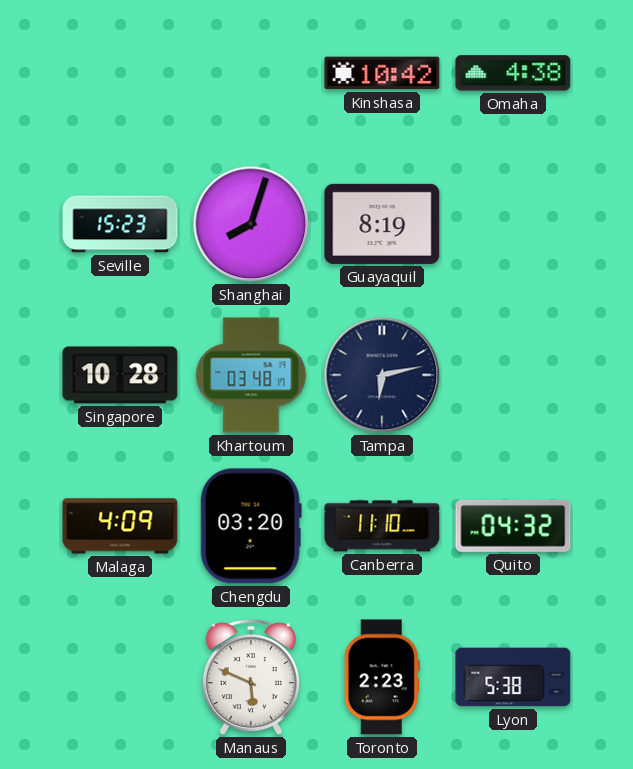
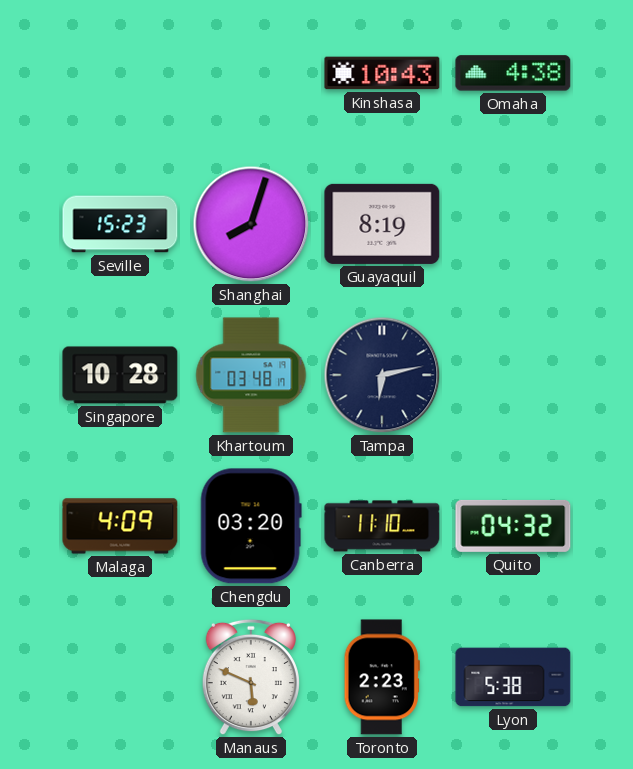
Kinshasa: 10:42 -> 10:43
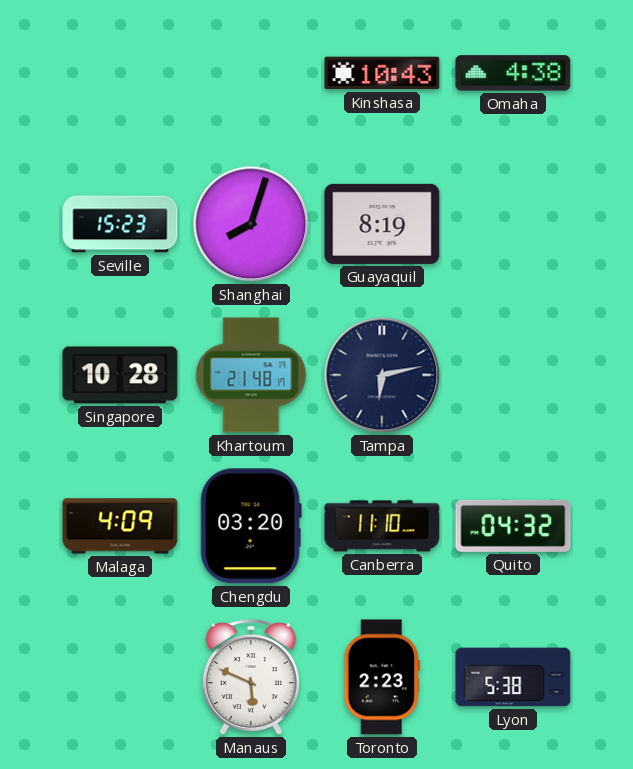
Khartoum: 03:48 -> 21:48
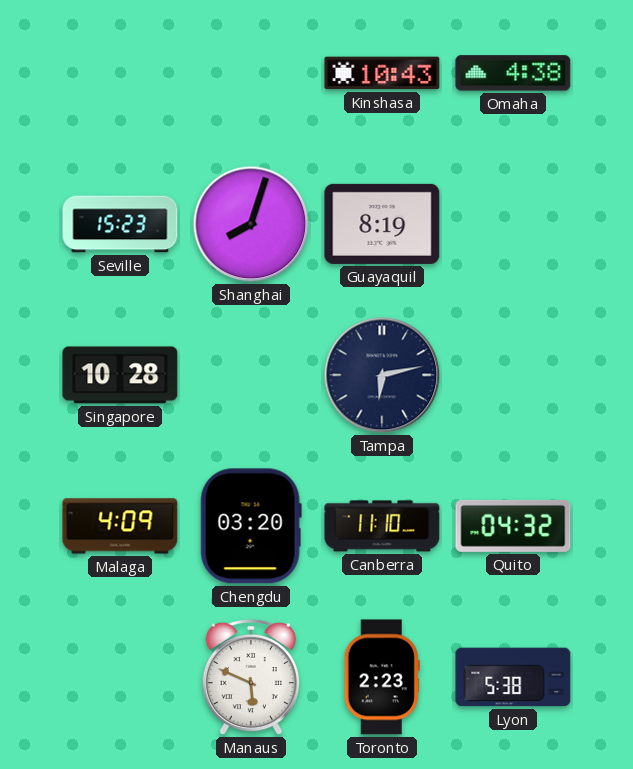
Khartoum: 21:48 -> none
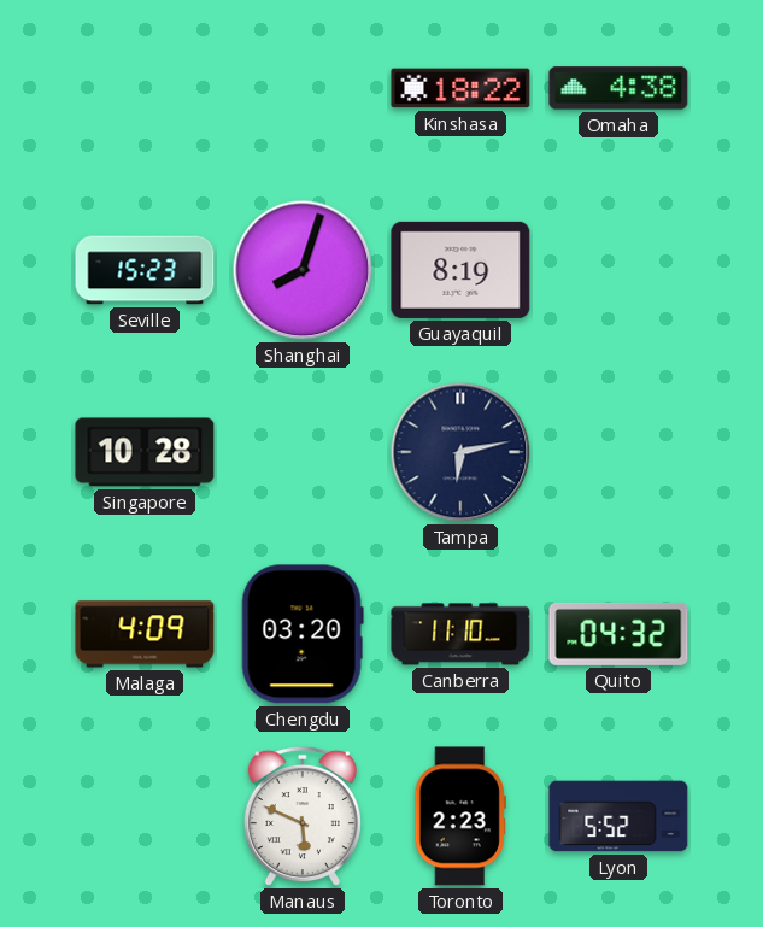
Kinshasa: 10:43 -> 18:22
Lyon: 5:38 -> 5:52
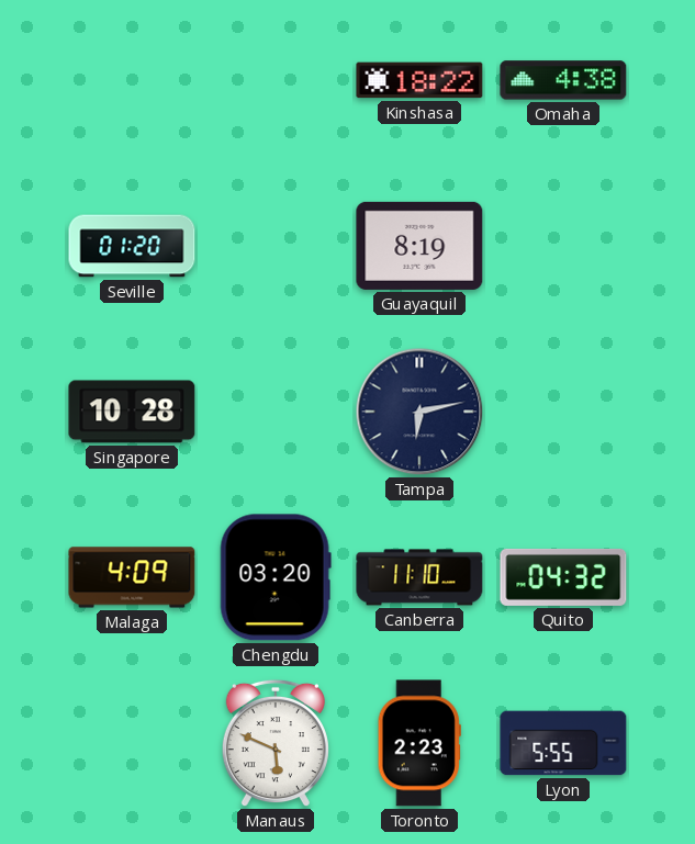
Seville: 15:23 -> 01:20
Shanghai: 8:03 -> none
Lyon: 5:52 -> 5:55
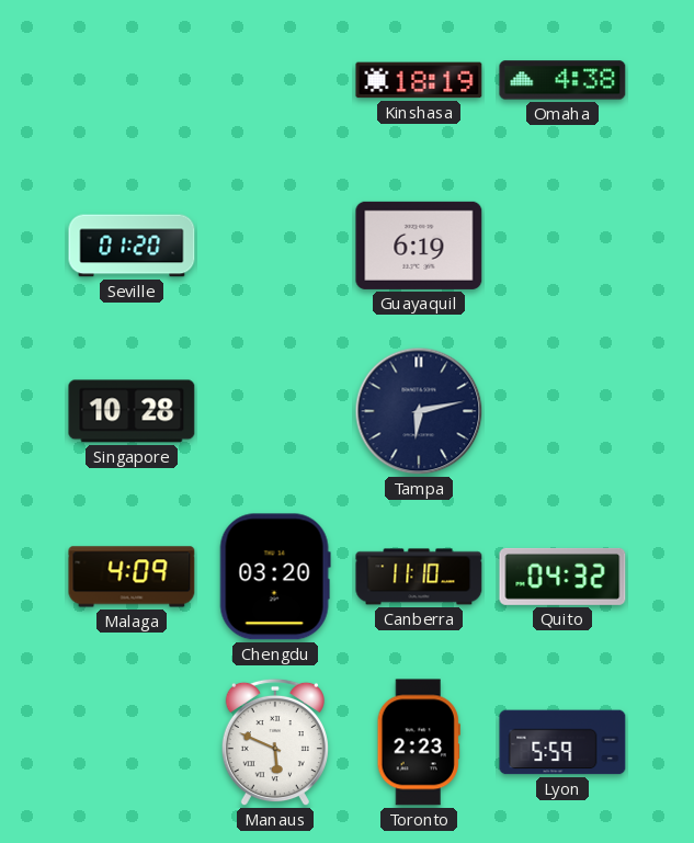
Kinshasa: 18:22 -> 18:19
Guayaquil: 8:19 -> 6:19
Lyon: 5:55 -> 5:59
